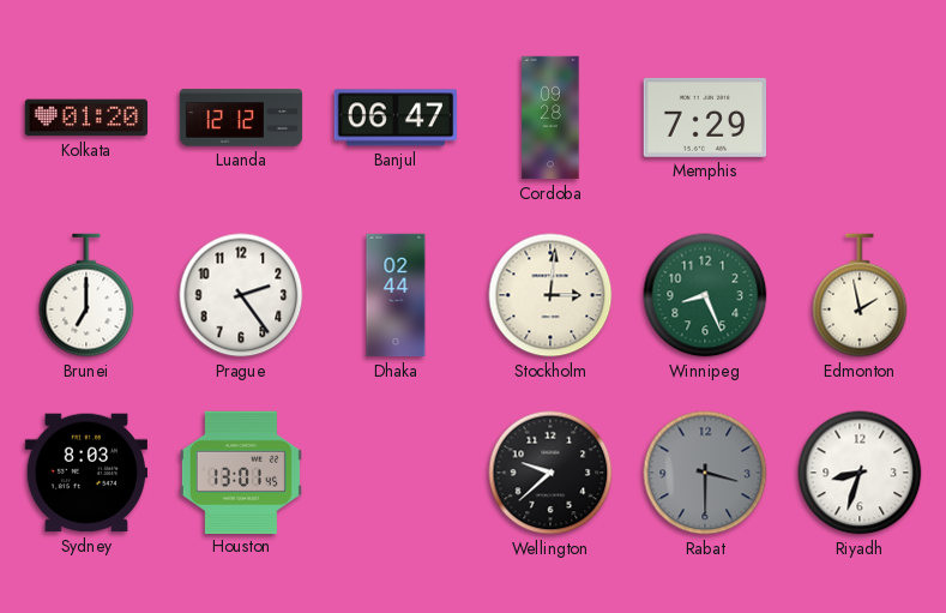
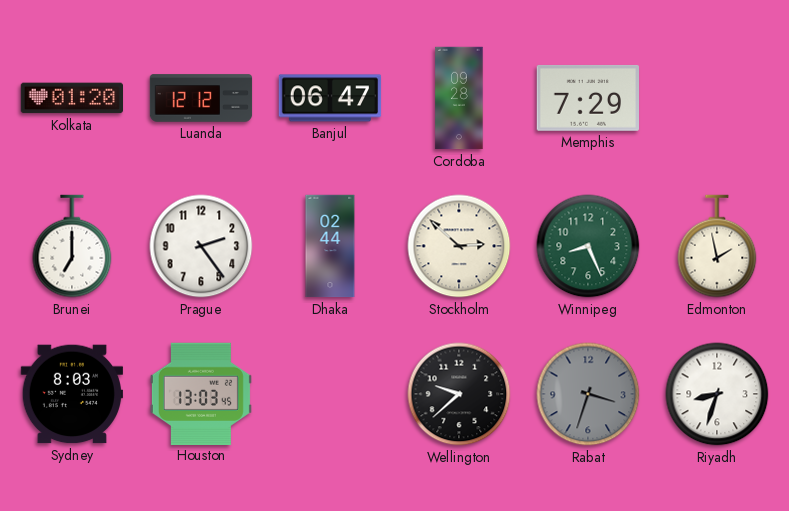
Stockholm: 3:01 -> 2:52
Houston: 13:01 -> 13:03
Rabat: 3:30 -> 3:33
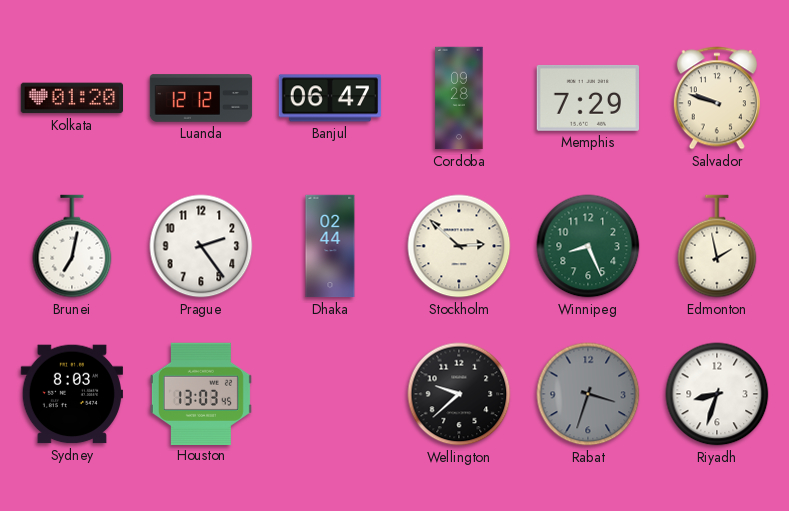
Salvador: none -> 9:48
Brunei: 7:00 -> 7:02
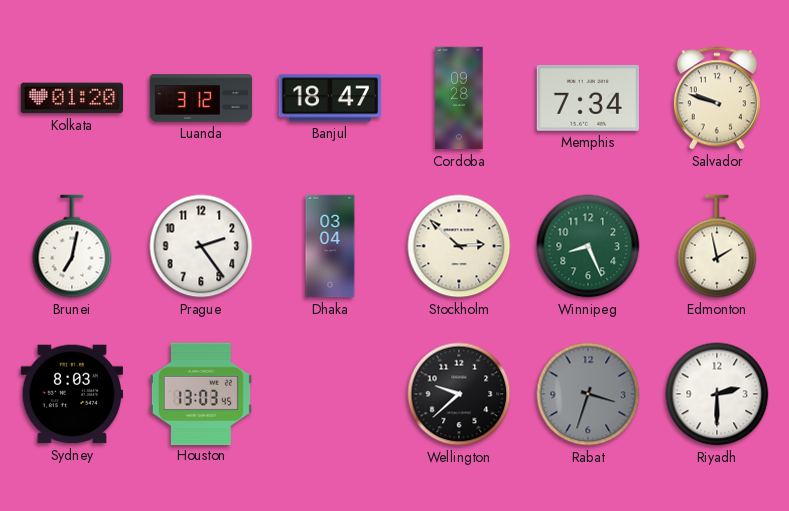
Luanda: 12:12 -> 3:12
Banjul: 06:47 -> 18:47
Memphis: 7:29 -> 7:34
Dhaka: 02:44 -> 03:04
Riyadh: 8:33 -> 2:30
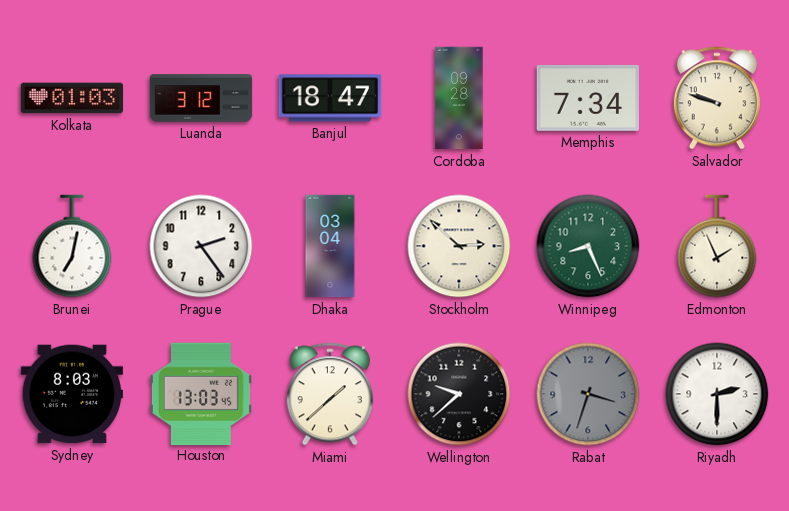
Kolkata: 01:20 -> 01:03
Edmonton: 1:58 -> 1:56
Miami: none -> 1:38
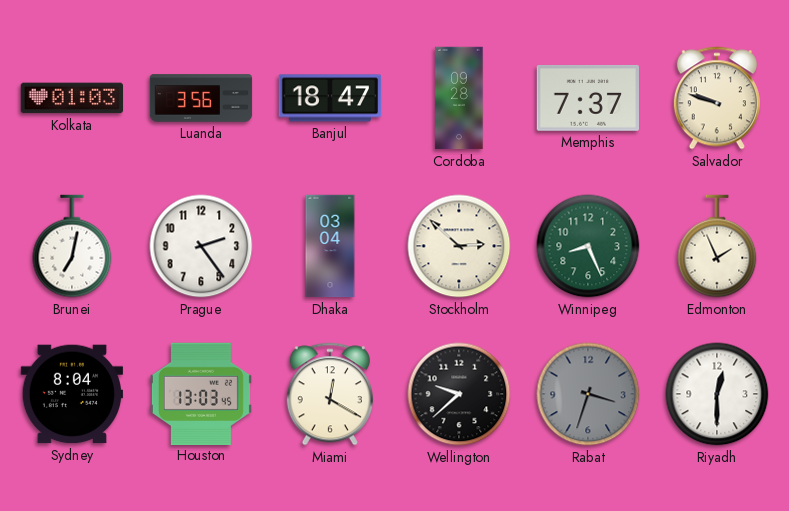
Luanda: 3:12 -> 3:56
Memphis: 7:34 -> 7:37
Sydney: 8:03 -> 8:04
Miami: 1:38 -> 12:20
Riyadh: 2:30 -> 12:30
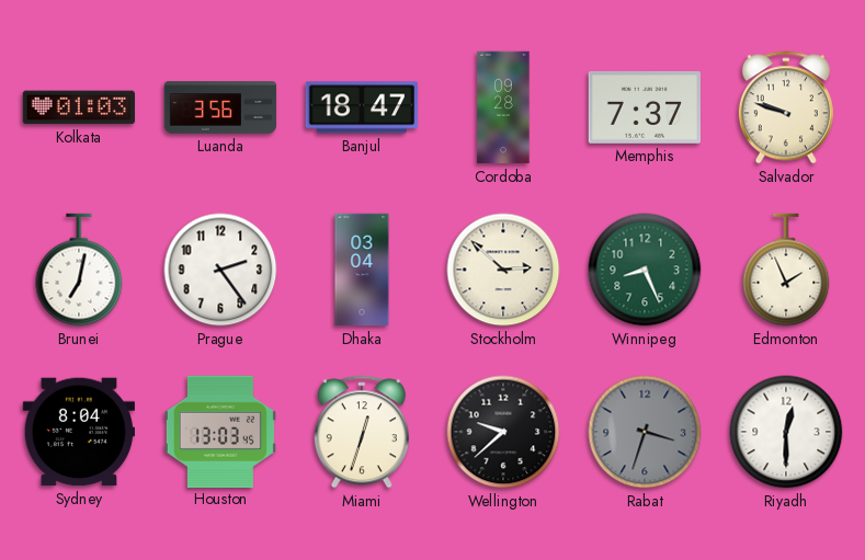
Miami: 12:20 -> 12:33
